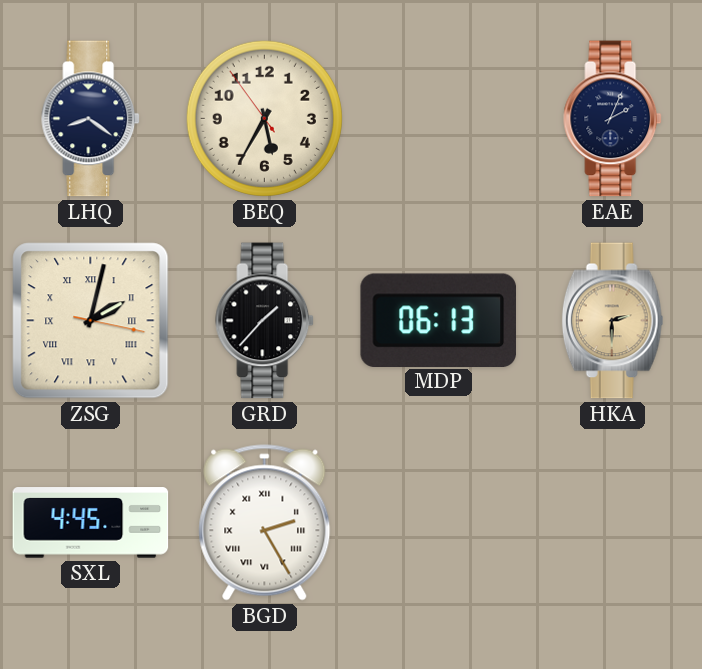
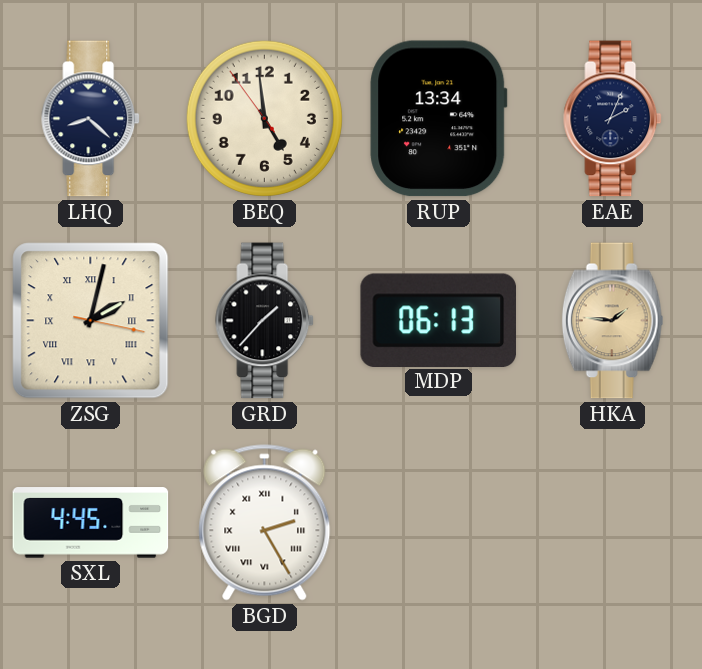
LHQ: 8:21 -> 8:22
BEQ: 5:34 -> 4:58
RUP: none -> 13:34
HKA: 2:30 -> 1:46
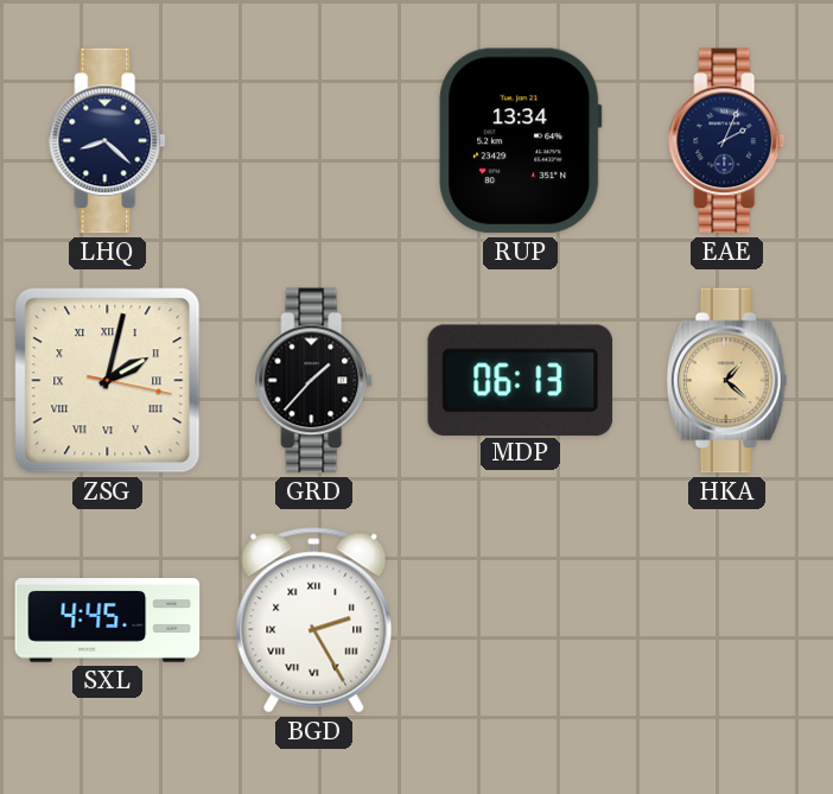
BEQ: 4:58 -> none
HKA: 1:46 -> 1:22
